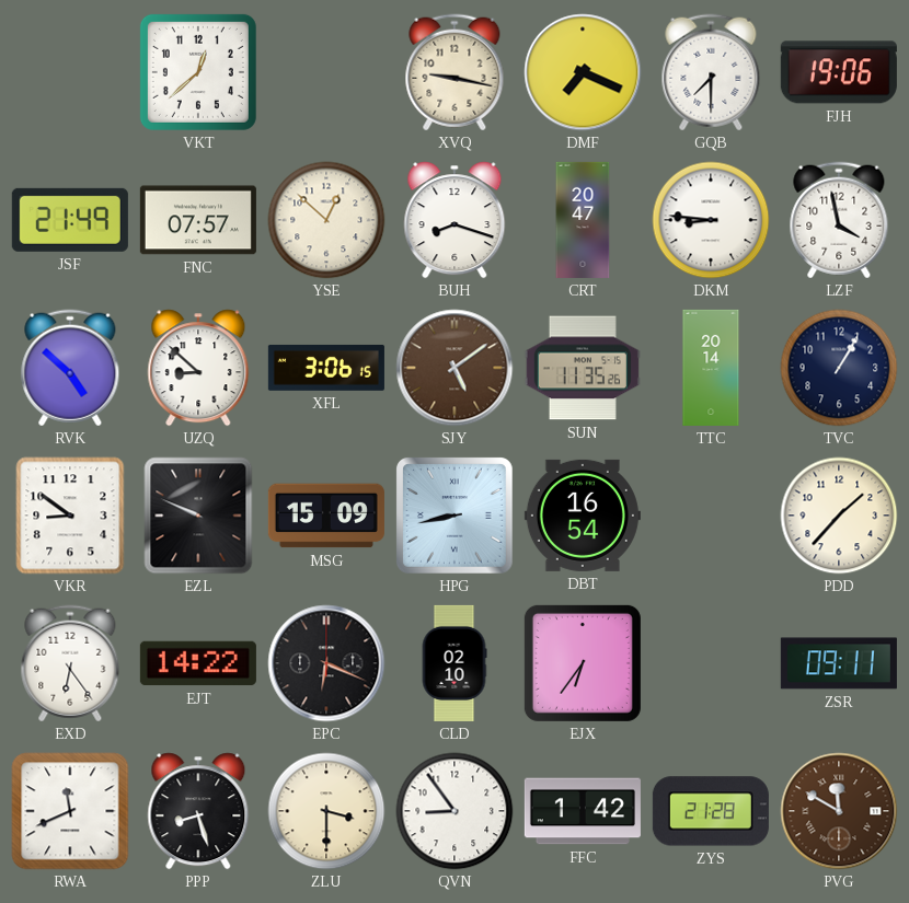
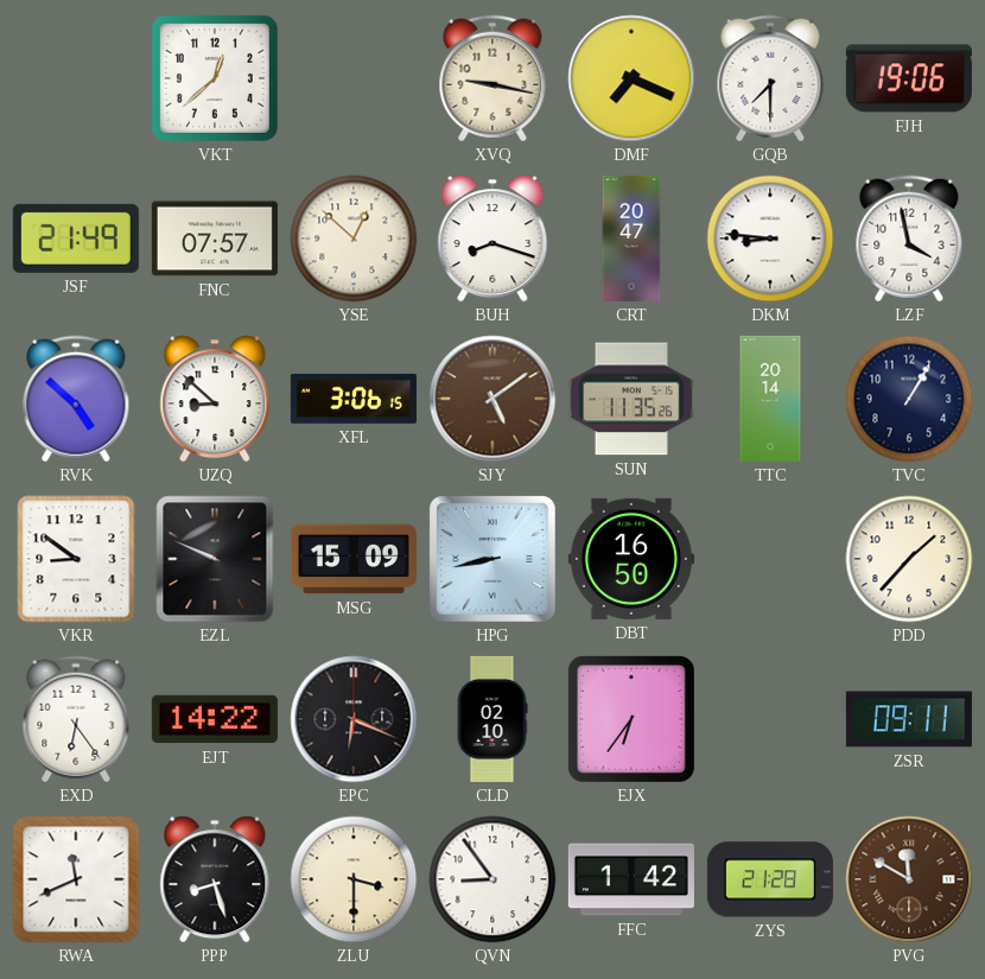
DBT: 16:54 -> 16:50
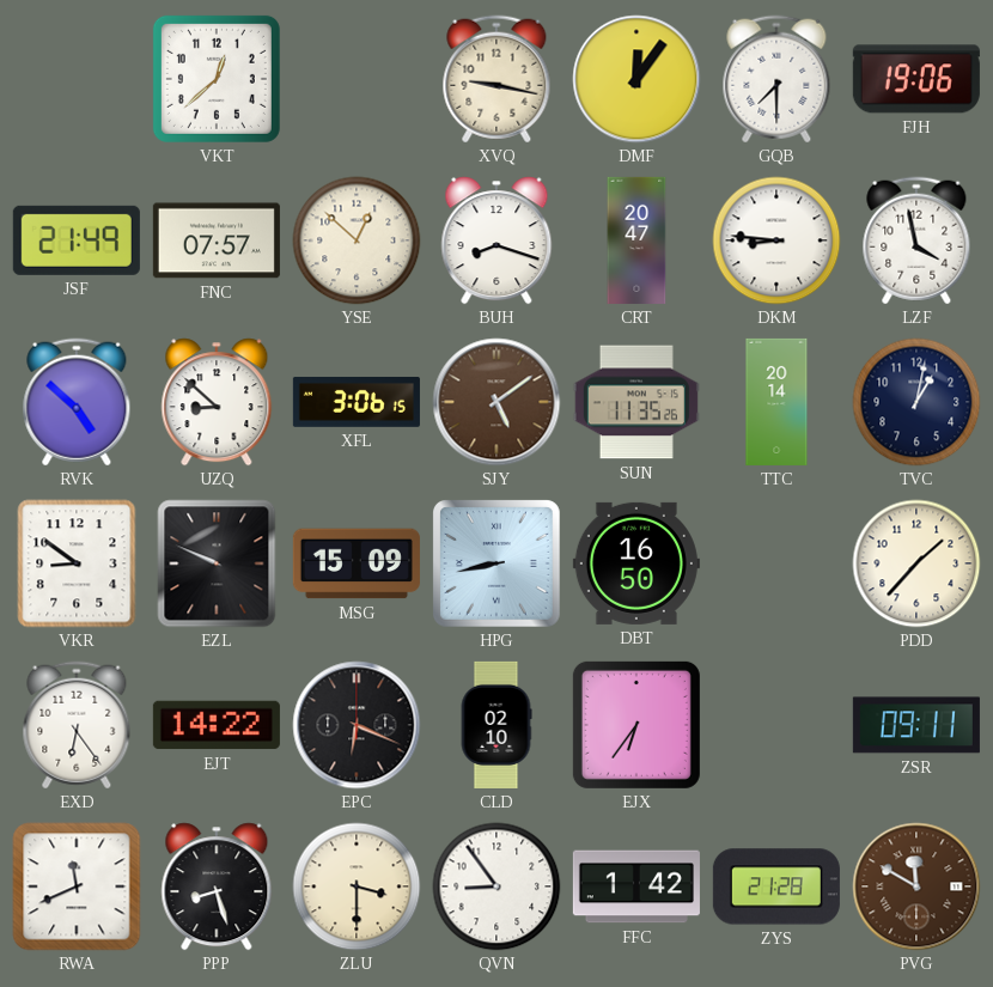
DMF: 7:19 -> 12:06
TVC: 1:05 -> 1:02
